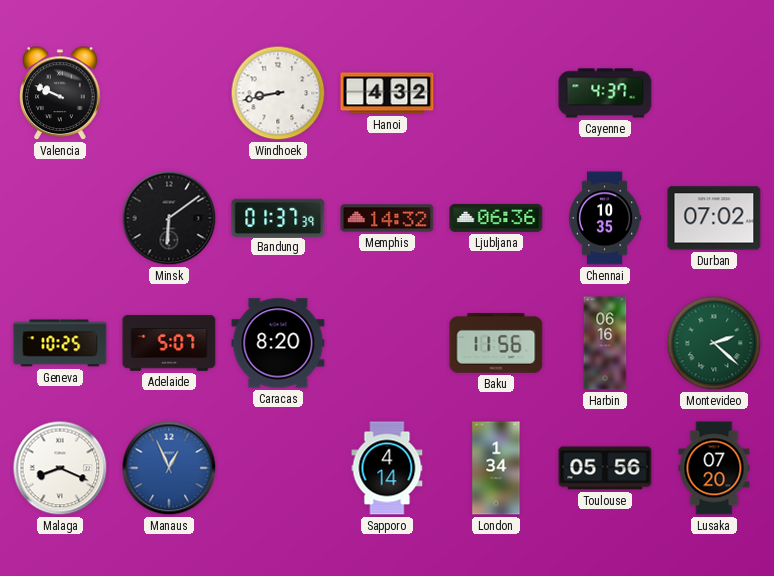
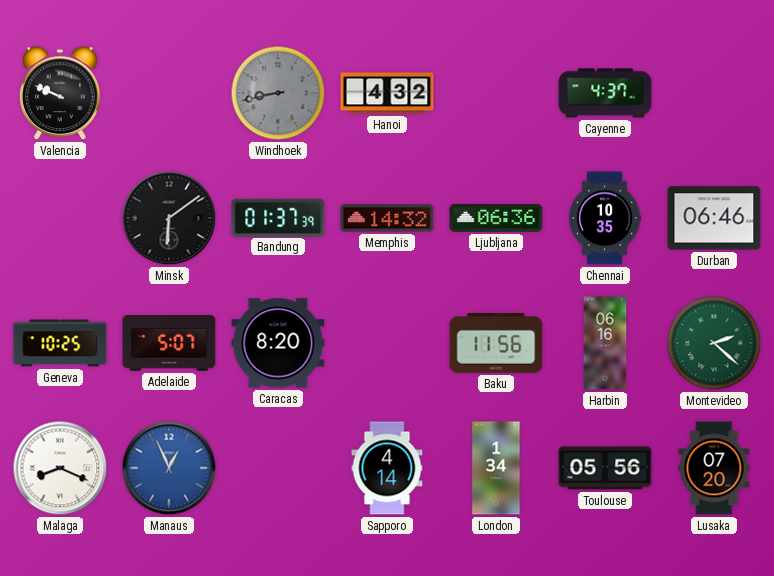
Windhoek dial: white -> grey
Durban: 07:02 -> 06:46
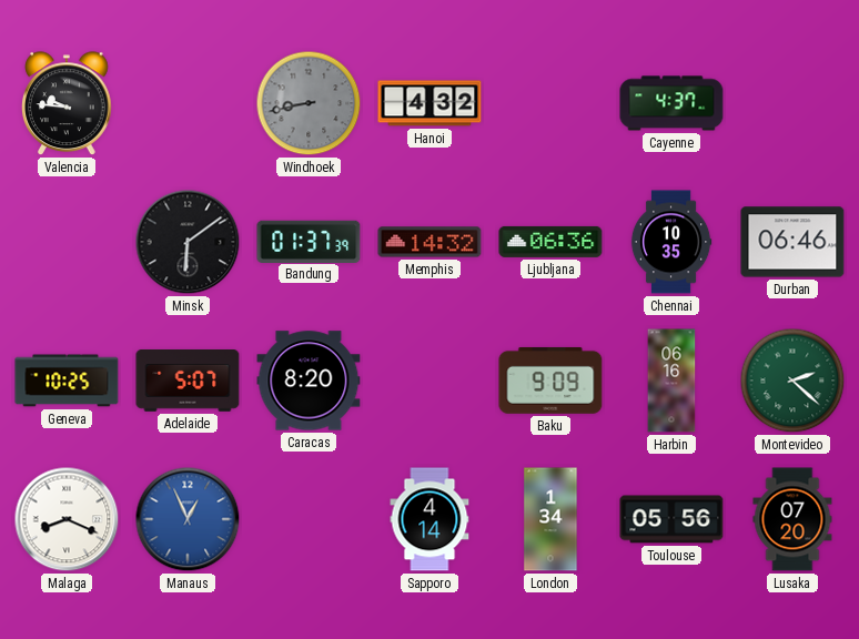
Valencia: 9:49 -> 9:46
Baku: 11:56 -> 9:09
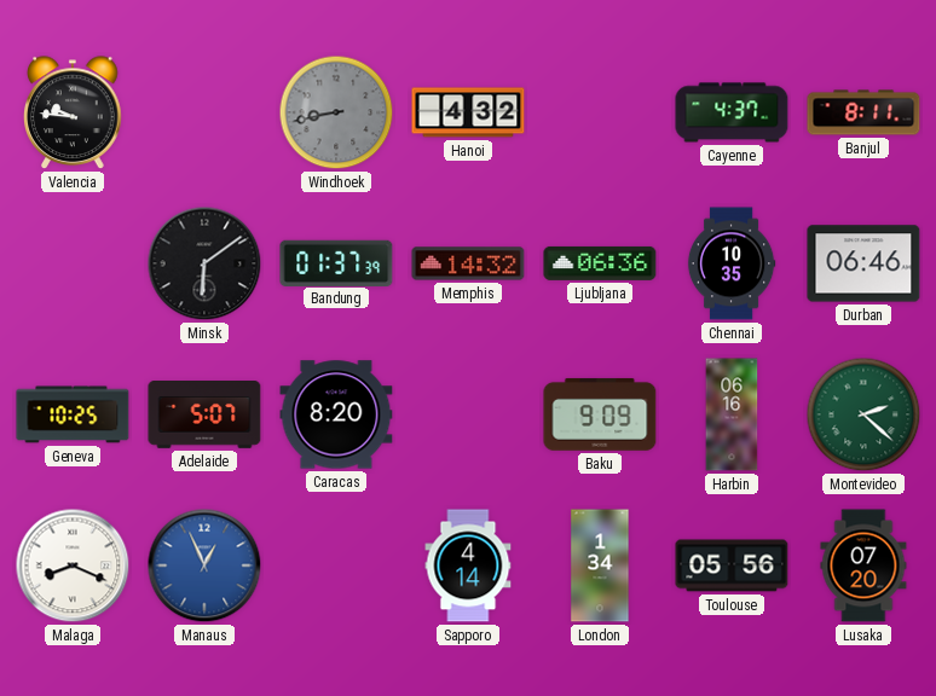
Banjul: none -> 8:11
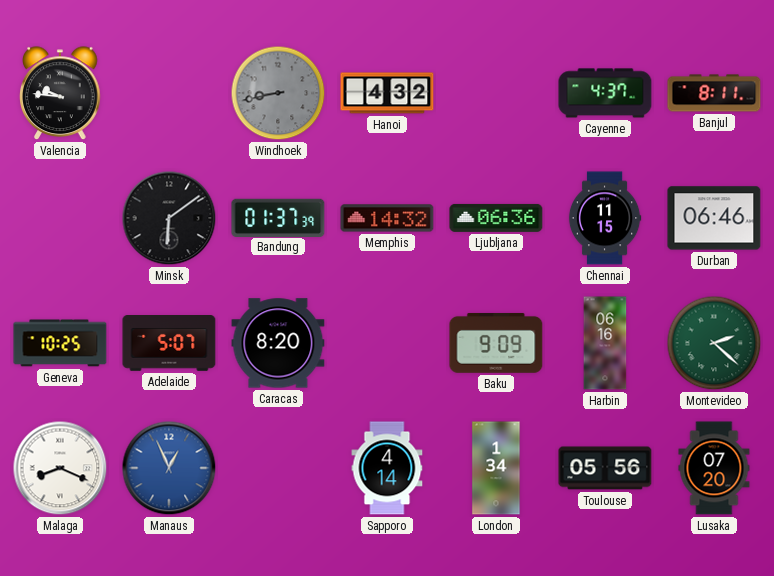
Chennai: 10:35 -> 11:15
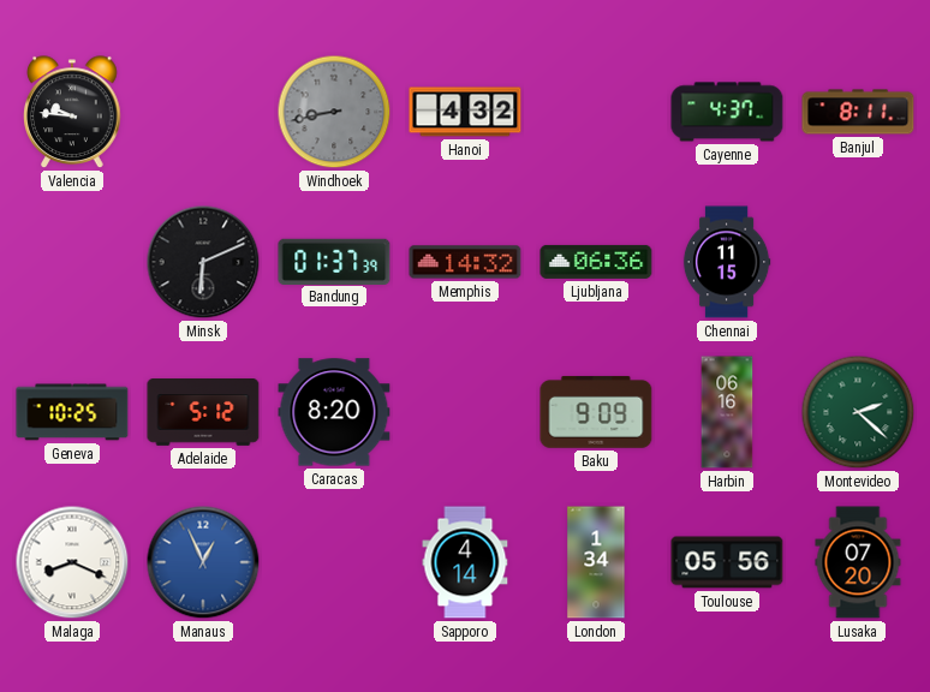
Minsk: 6:09 -> 6:11
Durban: 06:46 -> none
Adelaide: 5:07 -> 5:12
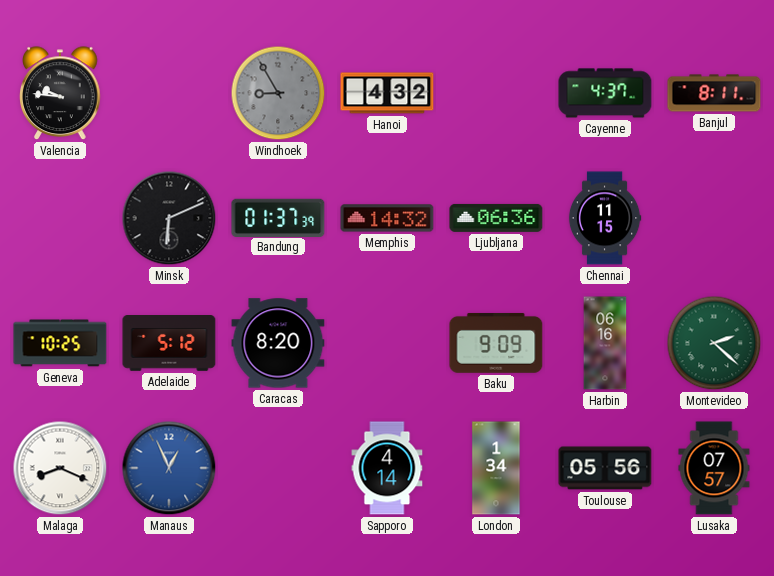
Windhoek: 8:43 -> 8:55
Lusaka: 07:20 -> 07:57
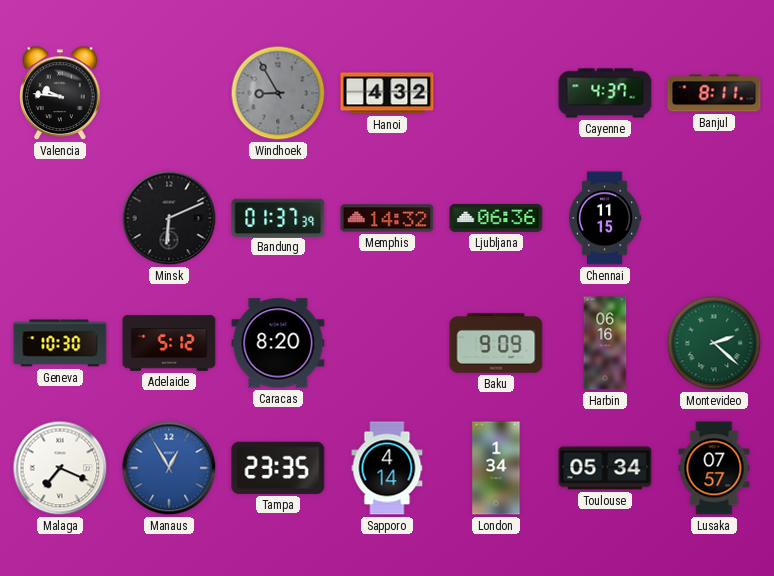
Geneva: 10:25 -> 10:30
Malaga: 8:19 -> 7:19
Manaus: 12:56 -> 12:55
Tampa: none -> 23:35
Toulouse: 05:56 -> 05:34
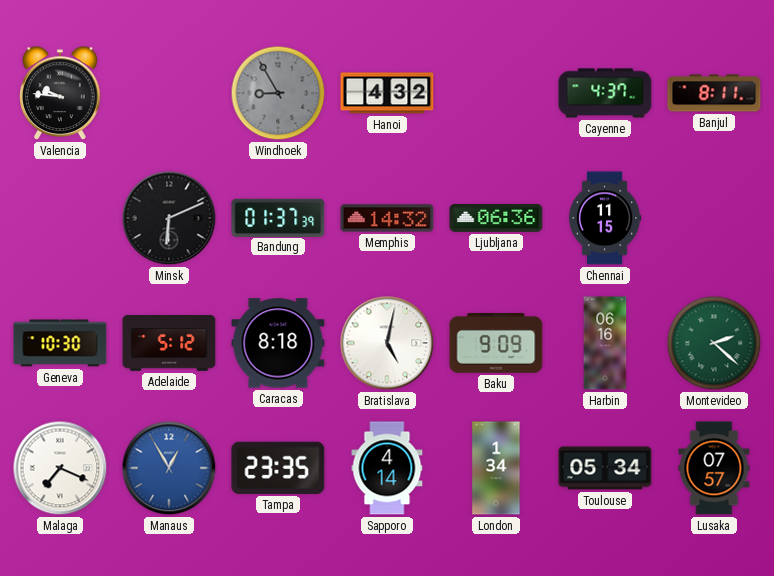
Caracas: 8:20 -> 8:18
Bratislava: none -> 5:02
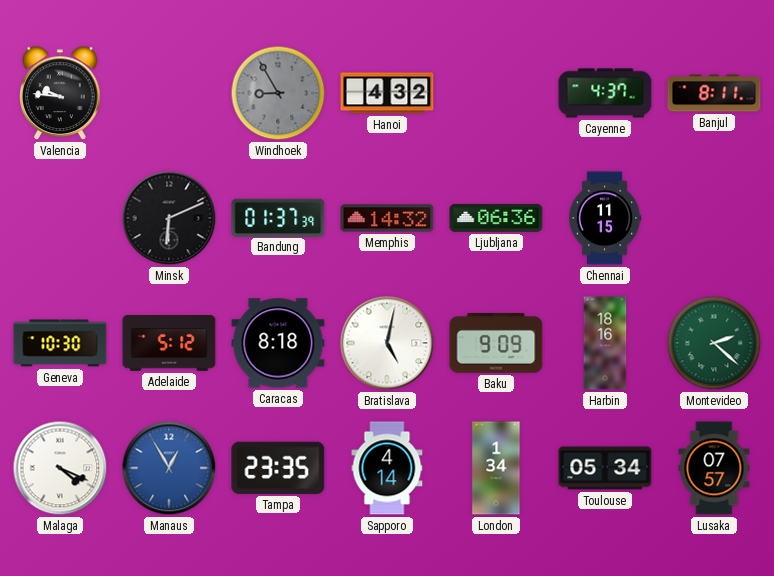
Harbin: 06:16 -> 18:16
Malaga: 7:19 -> 4:19
